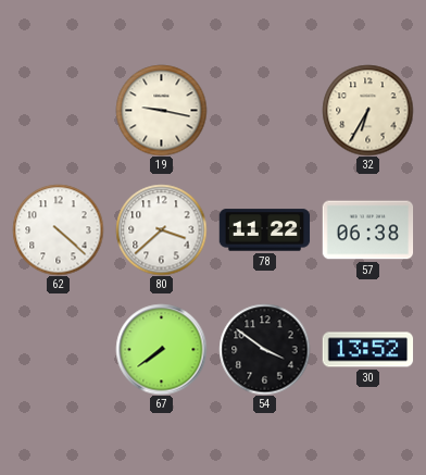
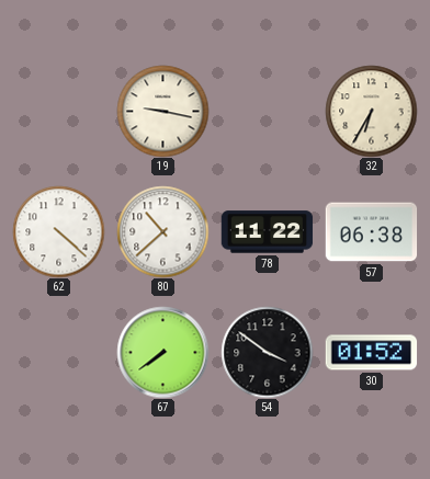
80: 3:38 -> 10:38
30: 13:52 -> 01:52
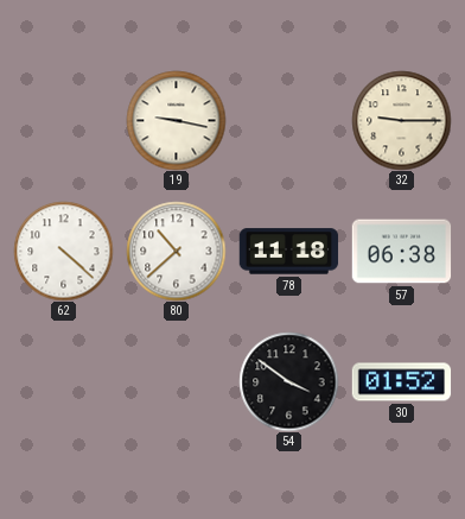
32: 6:35 -> 9:15
78: 11:22 -> 11:18
67: 7:39 -> none
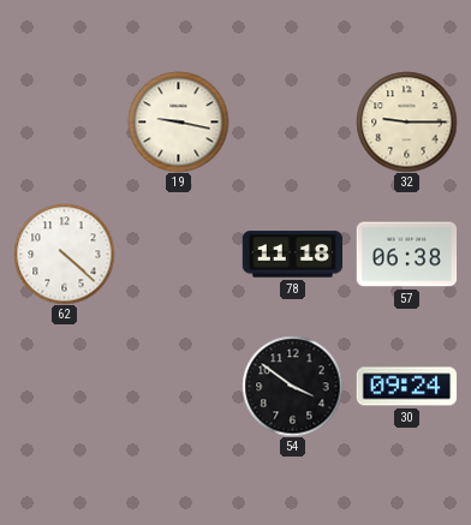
80: 10:38 -> none
30: 01:52 -> 09:24
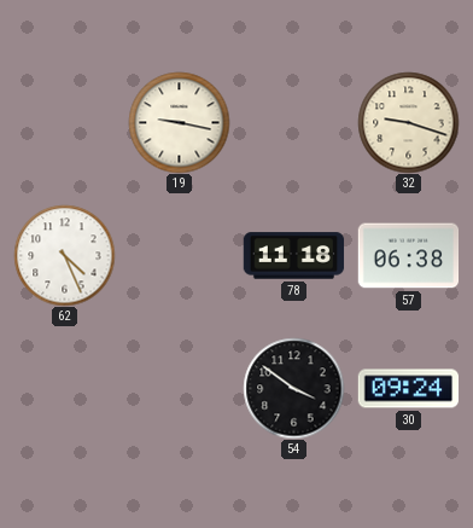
32: 9:15 -> 9:18
62: 4:22 -> 4:26
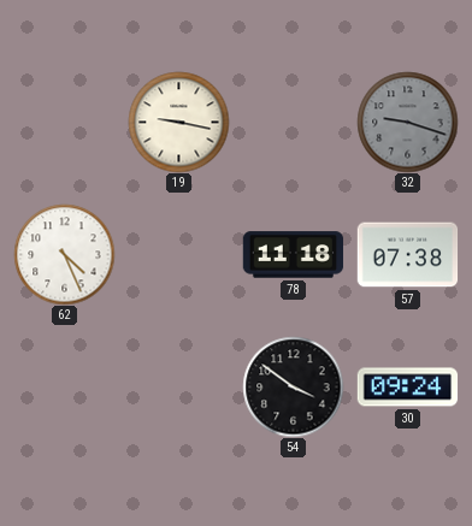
32 dial: cream -> grey
57: 06:38 -> 07:38
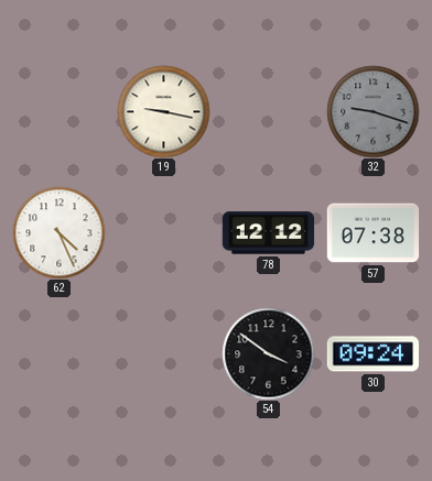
78: 11:18 -> 12:12
